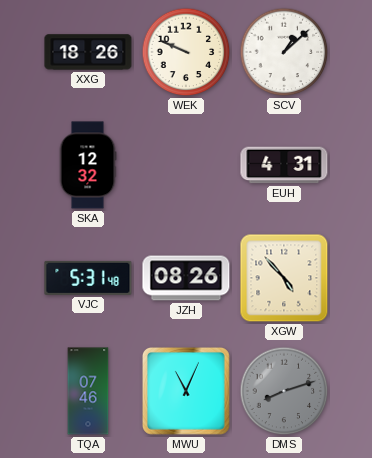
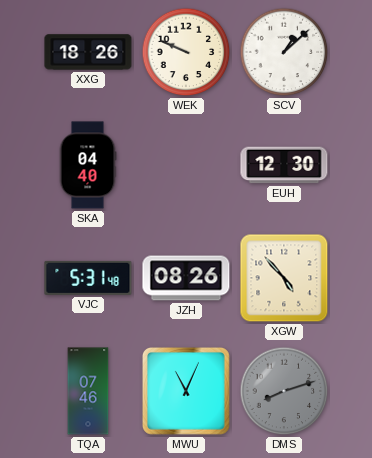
SKA: 12:32 -> 04:40
EUH: 4:31 -> 12:30
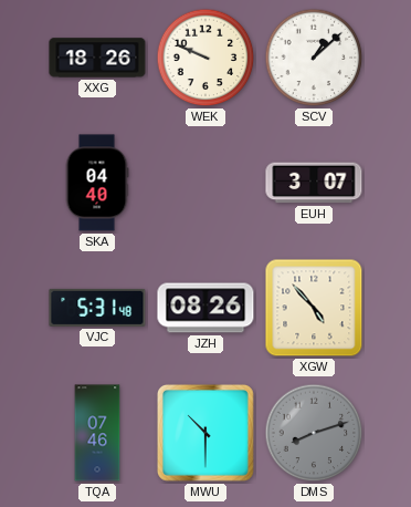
EUH: 12:30 -> 3:07
MWU: 11:04 -> 10:30
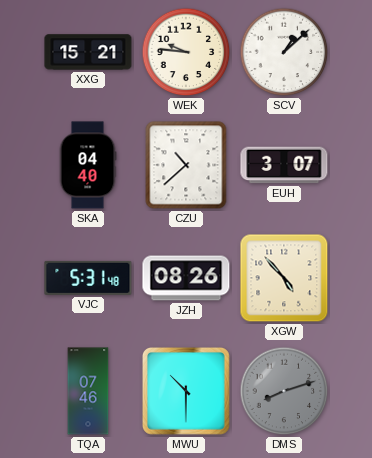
XXG: 18:26 -> 15:21
WEK: 9:49 -> 9:46
CZU: none -> 10:38
